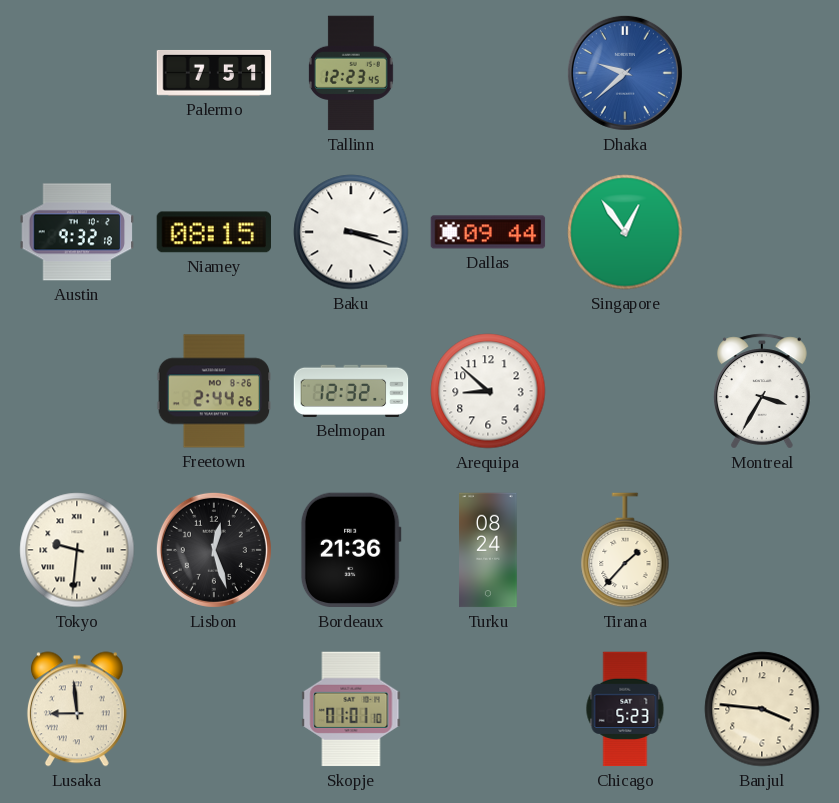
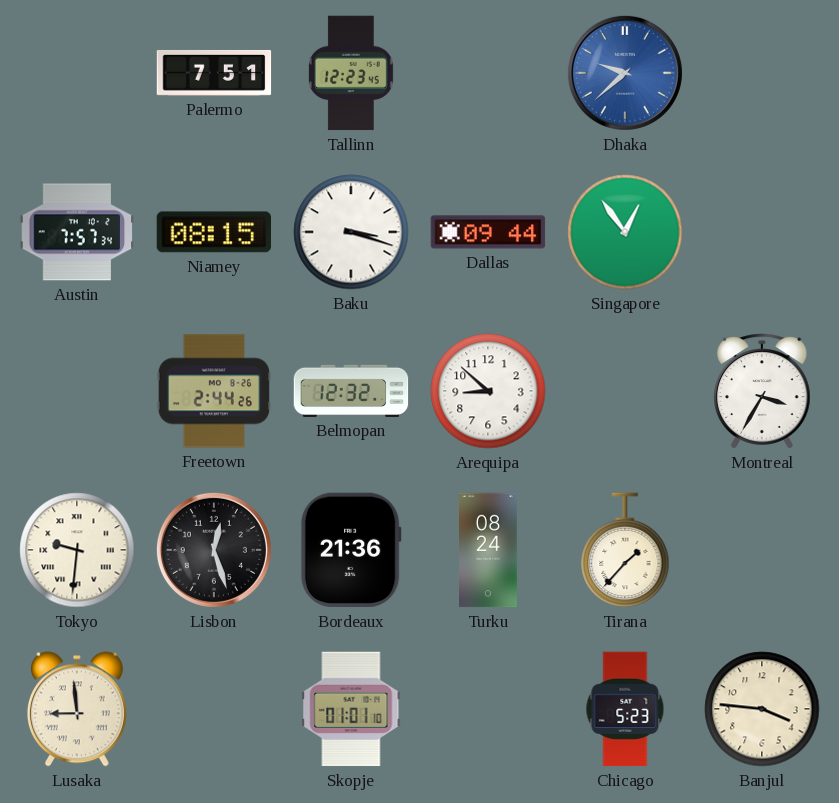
Austin: 9:32 -> 7:57
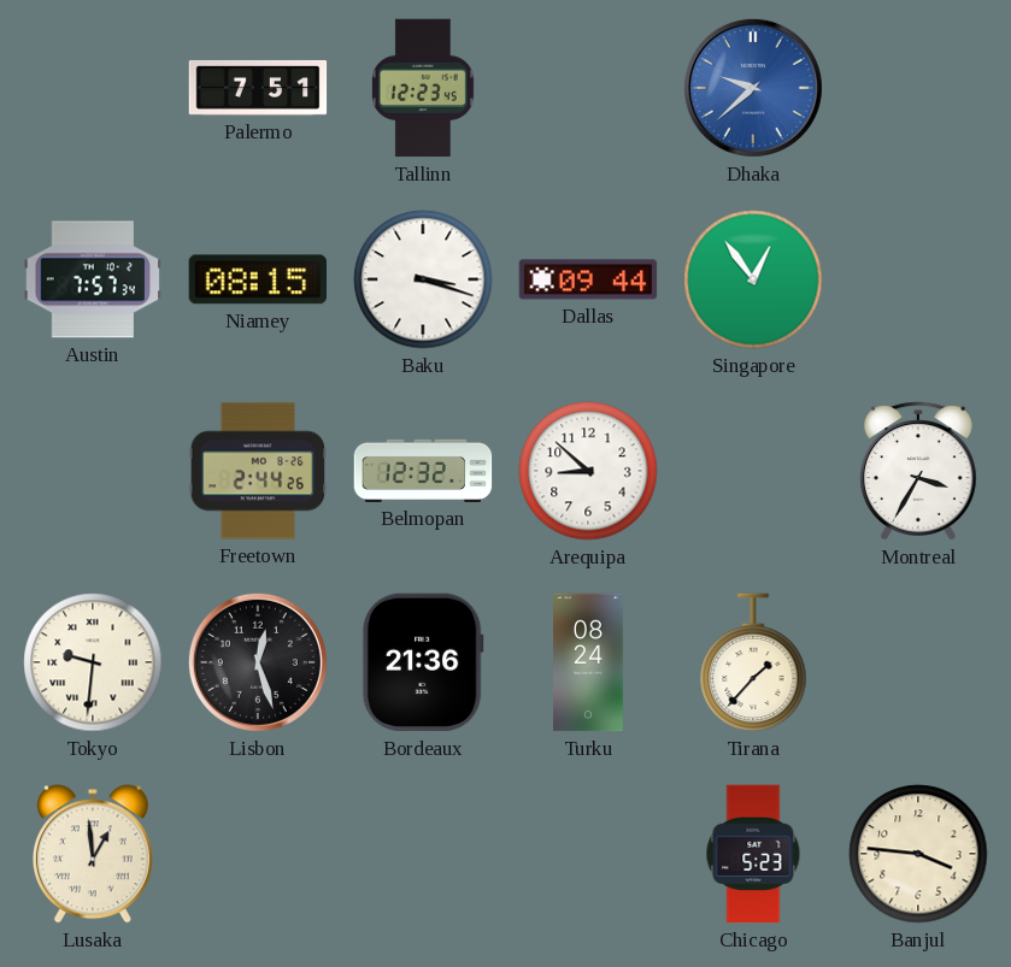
Lusaka: 8:59 -> 12:59
Skopje: 01:01 -> none
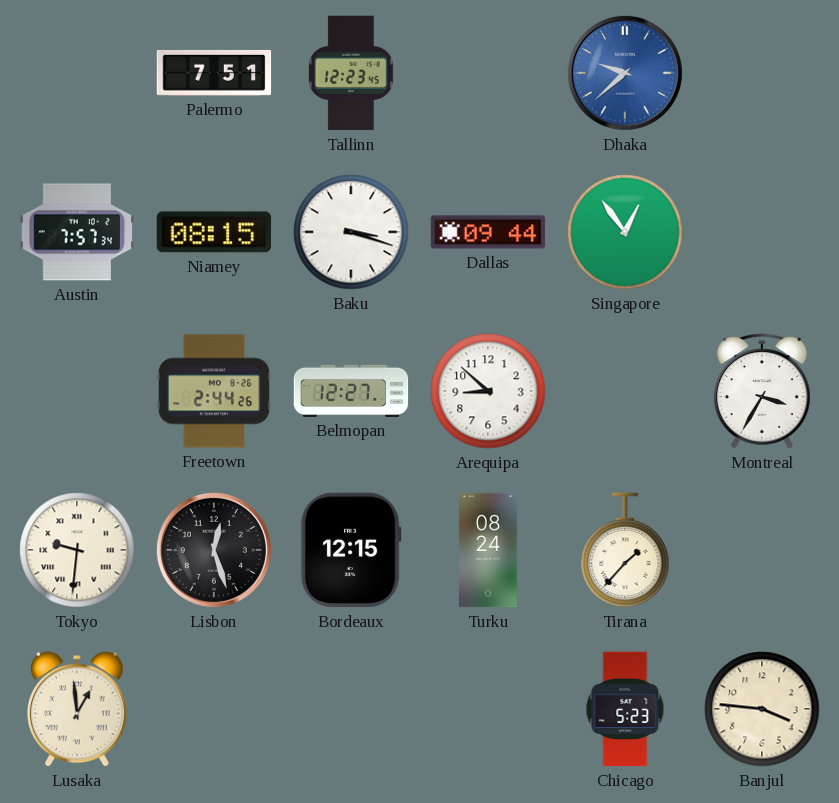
Belmopan: 12:32 -> 12:27
Bordeaux: 21:36 -> 12:15
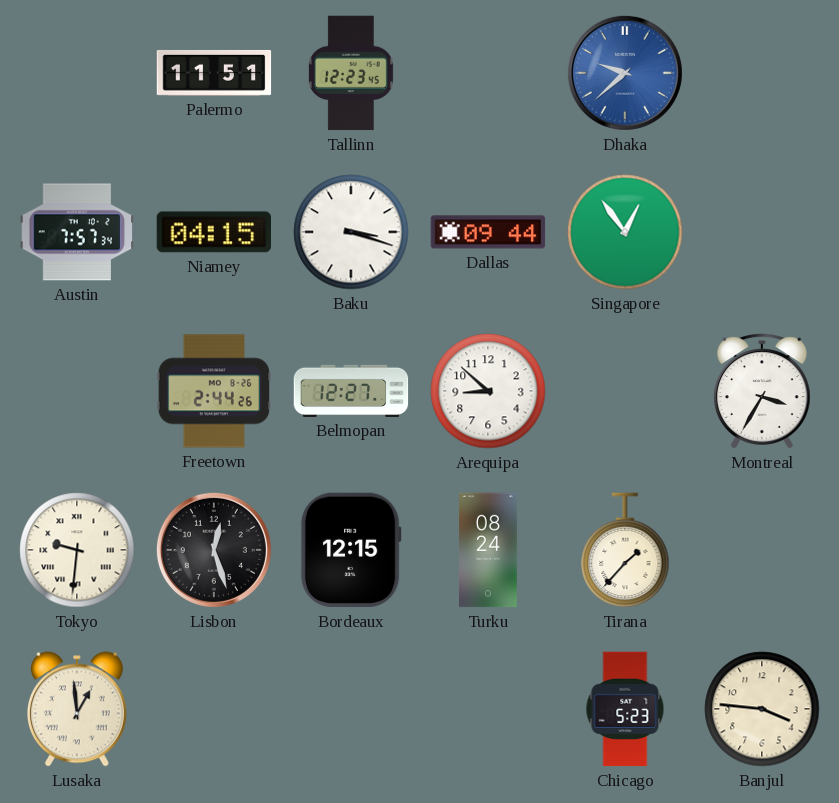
Palermo: 7:51 -> 11:51
Niamey: 08:15 -> 04:15
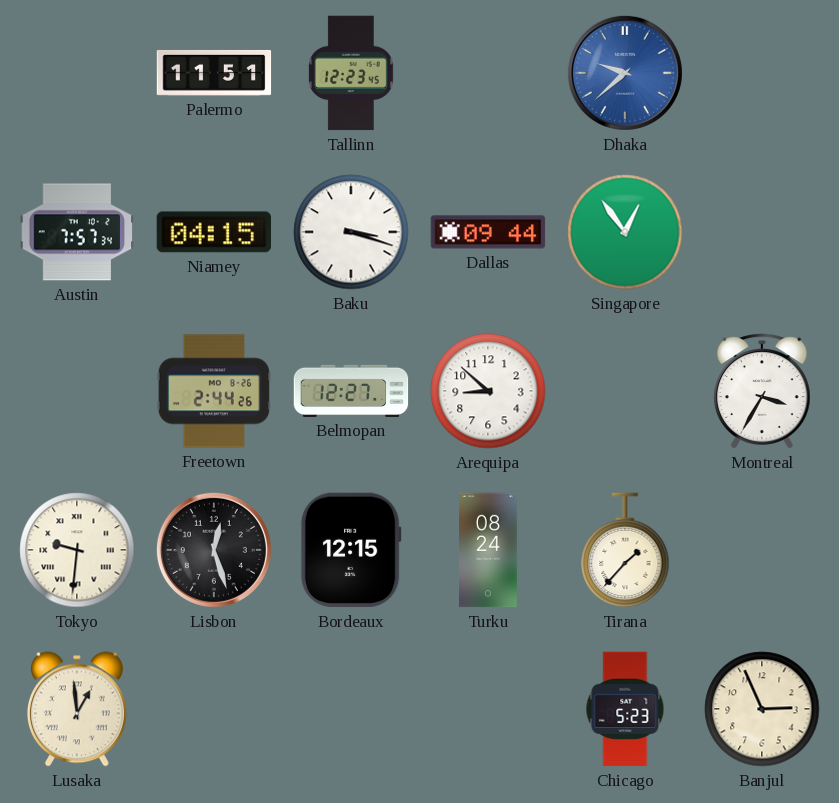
Banjul: 3:46 -> 2:56
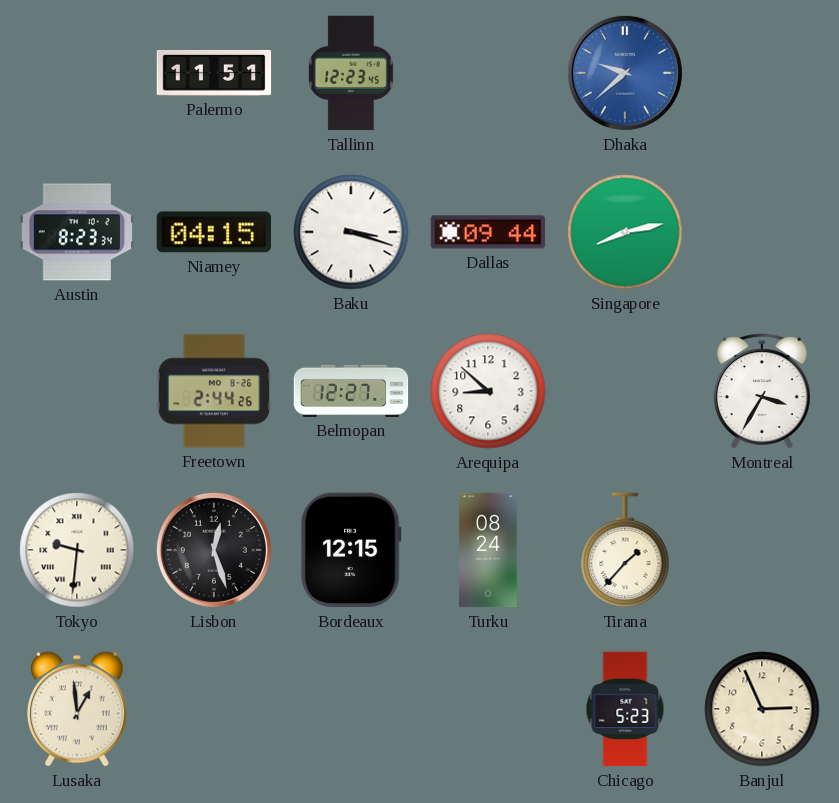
Austin: 7:57 -> 8:23
Singapore: 12:54 -> 8:13
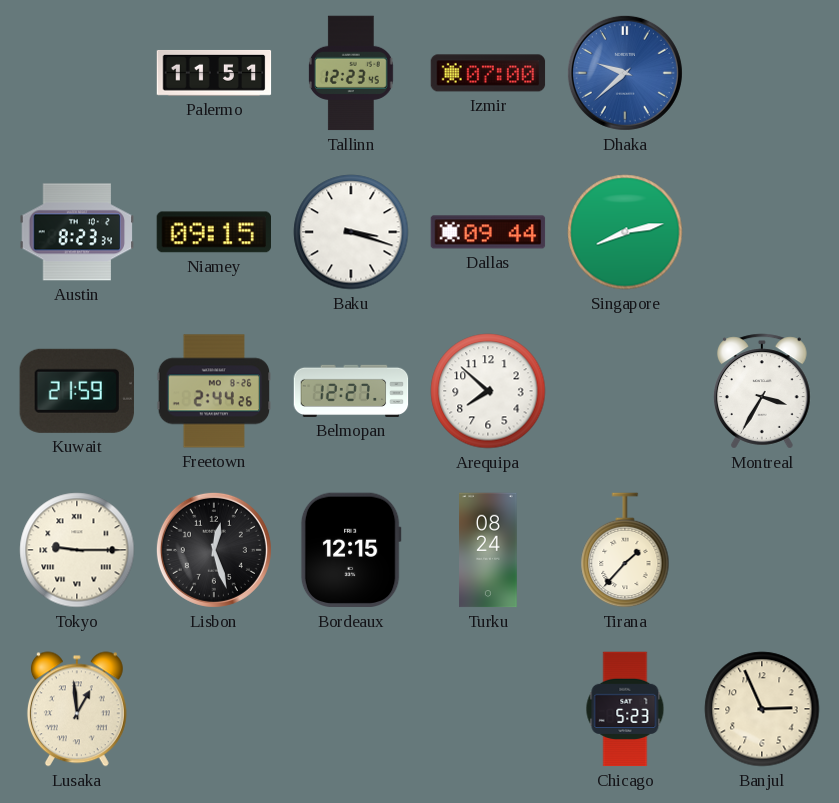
Izmir: none -> 07:00
Niamey: 04:15 -> 09:15
Kuwait: none -> 21:59
Arequipa: 8:52 -> 7:52
Tokyo: 9:31 -> 9:15
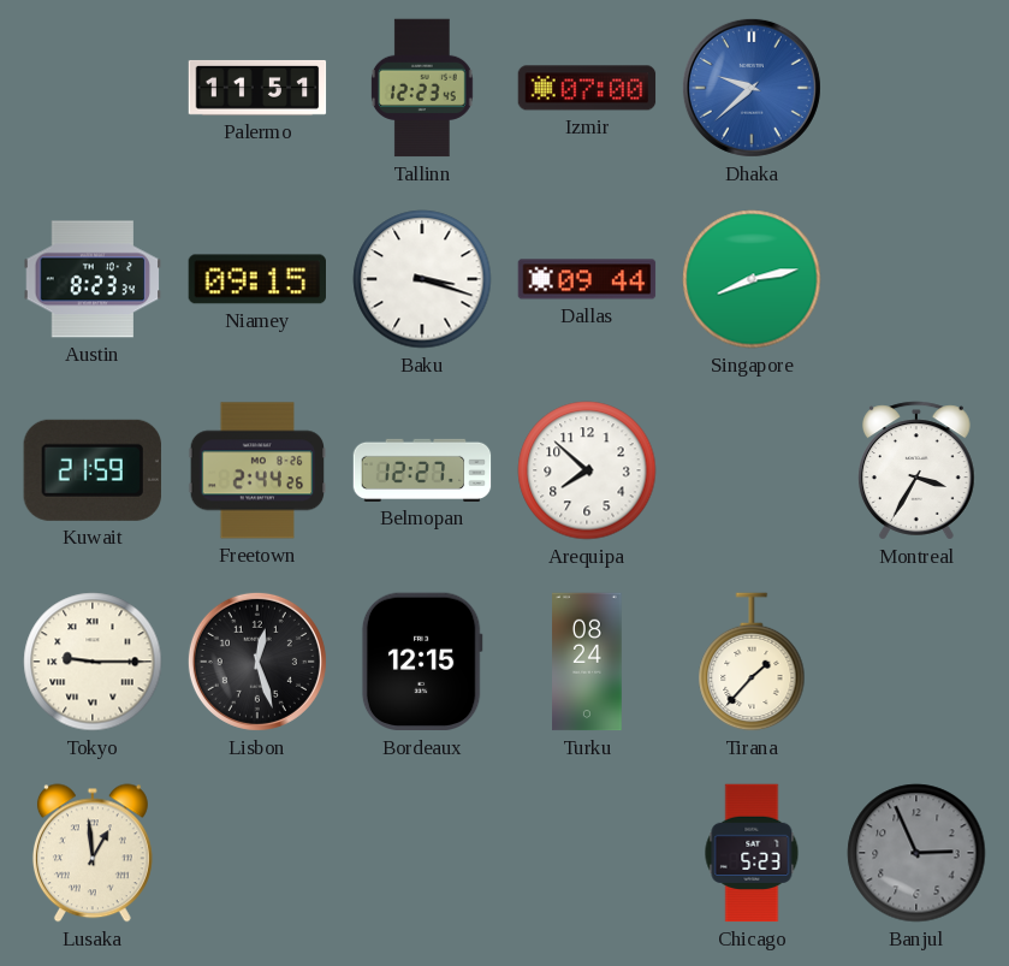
Banjul dial: cream -> grey
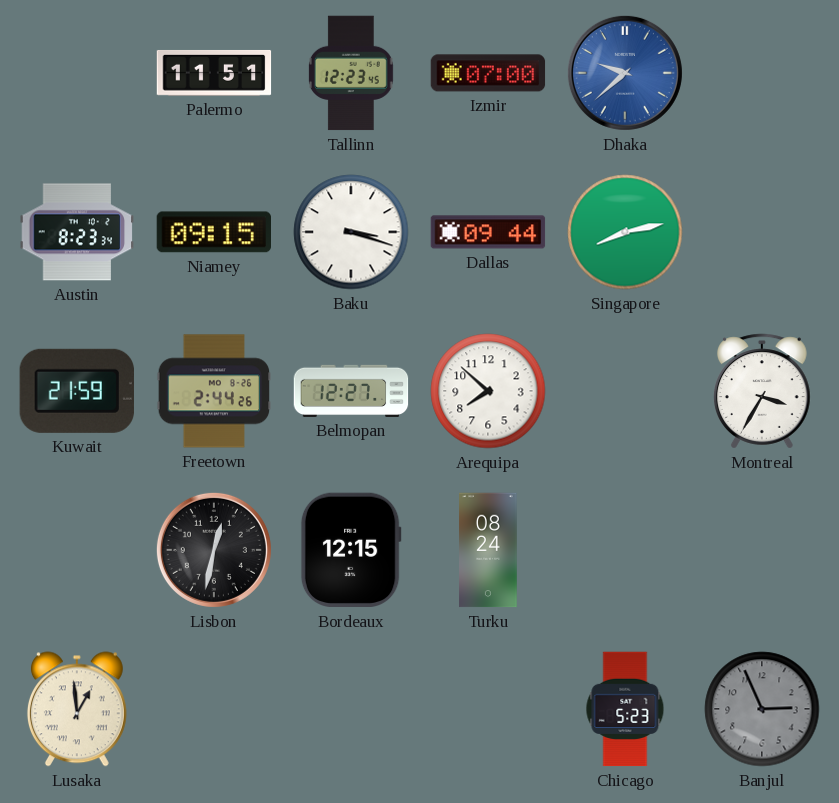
Tokyo: 9:15 -> none
Lisbon: 12:27 -> 12:32
Tirana: 1:37 -> none
